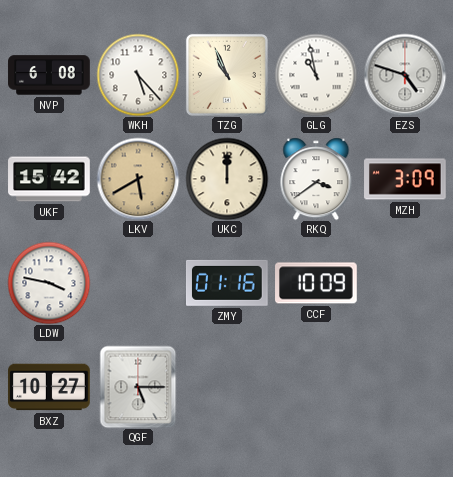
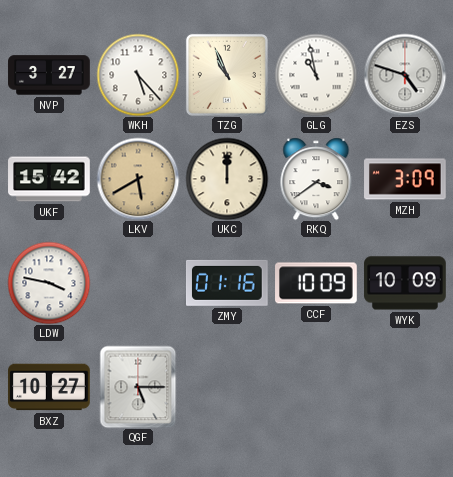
NVP: 6:08 -> 3:27
WYK: none -> 10:09
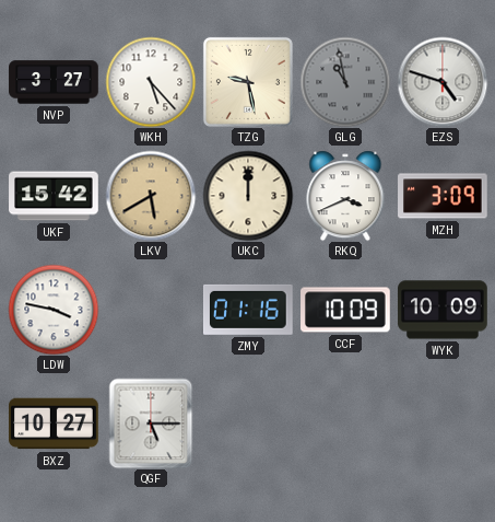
TZG: 10:56 -> 9:28
GLG dial: white -> grey
RKQ: 3:39 -> 3:41
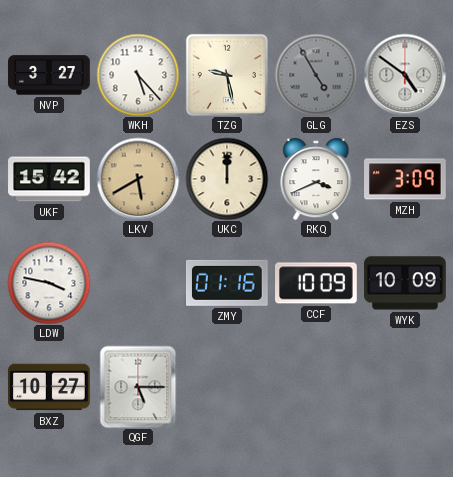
GLG: 10:58 -> 4:55
EZS: 4:48 -> 4:51
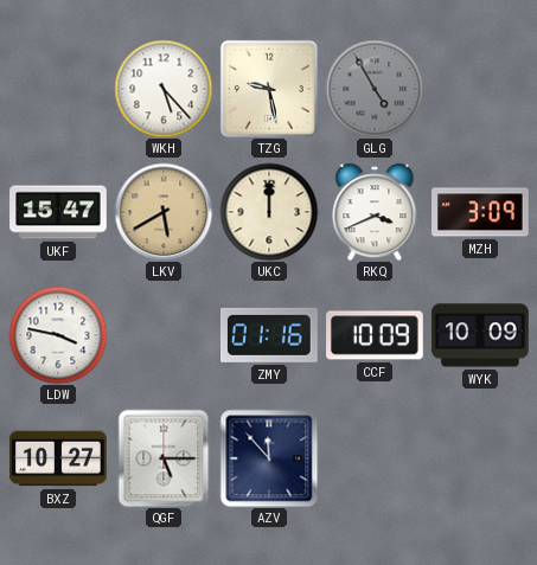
NVP: 3:27 -> none
EZS: 4:51 -> none
UKF: 15:42 -> 15:47
AZV: none -> 11:53
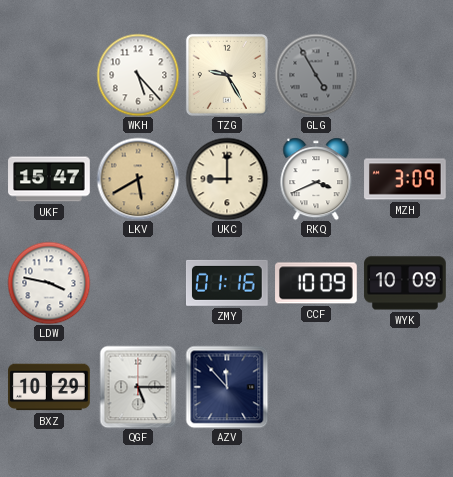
TZG: 9:28 -> 9:25
UKC: 12:00 -> 9:00
BXZ: 10:27 -> 10:29
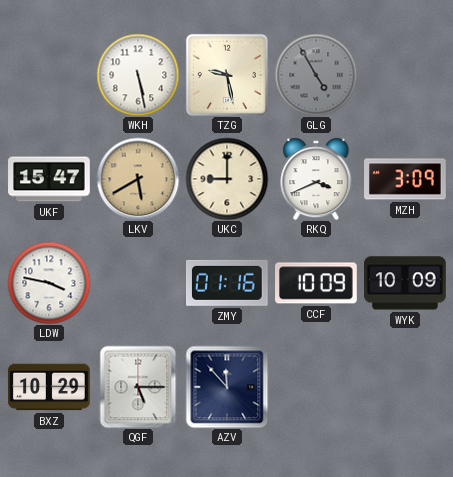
WKH: 5:23 -> 5:28
TZG: 9:25 -> 9:28
